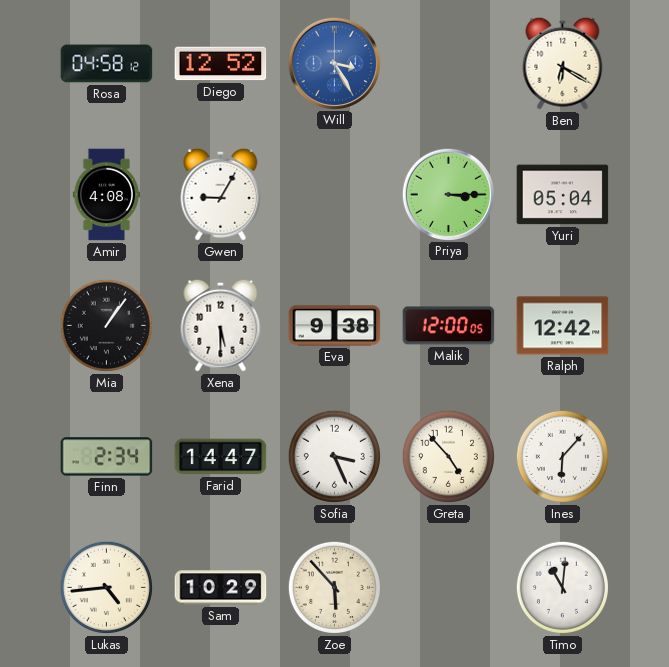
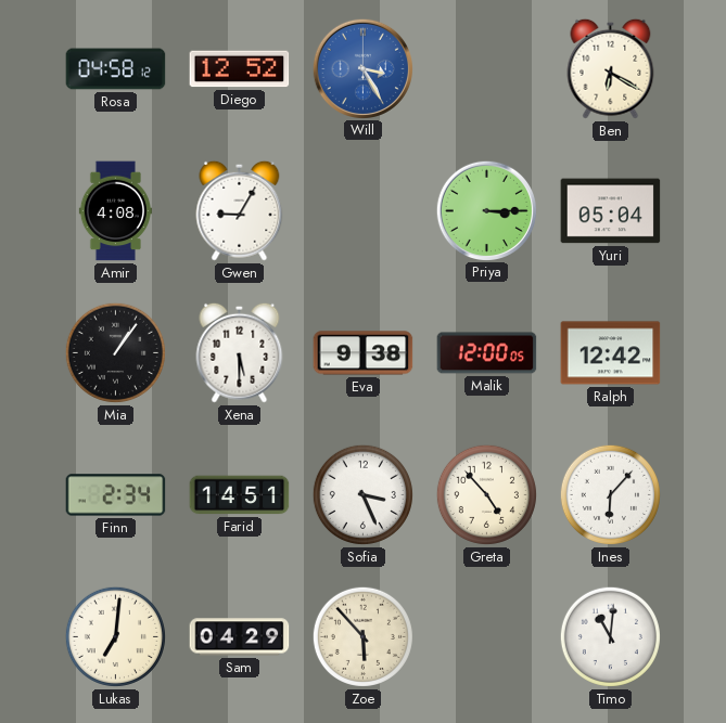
Farid: 14:47 -> 14:51
Lukas: 4:44 -> 7:01
Sam: 10:29 -> 04:29
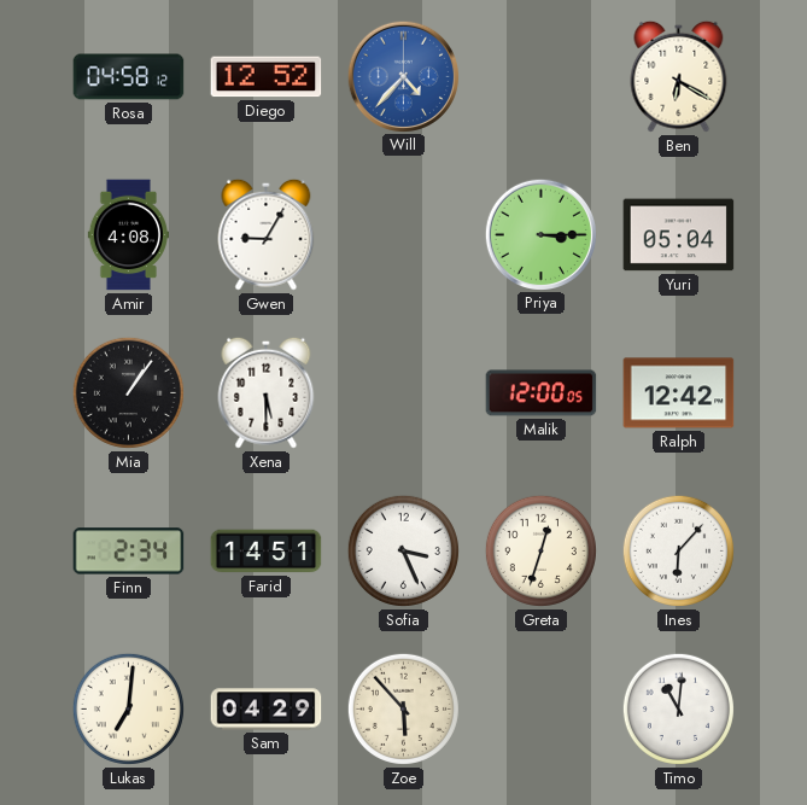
Will: 3:25 -> 4:37
Eva: 9:38 -> none
Greta: 4:53 -> 12:33
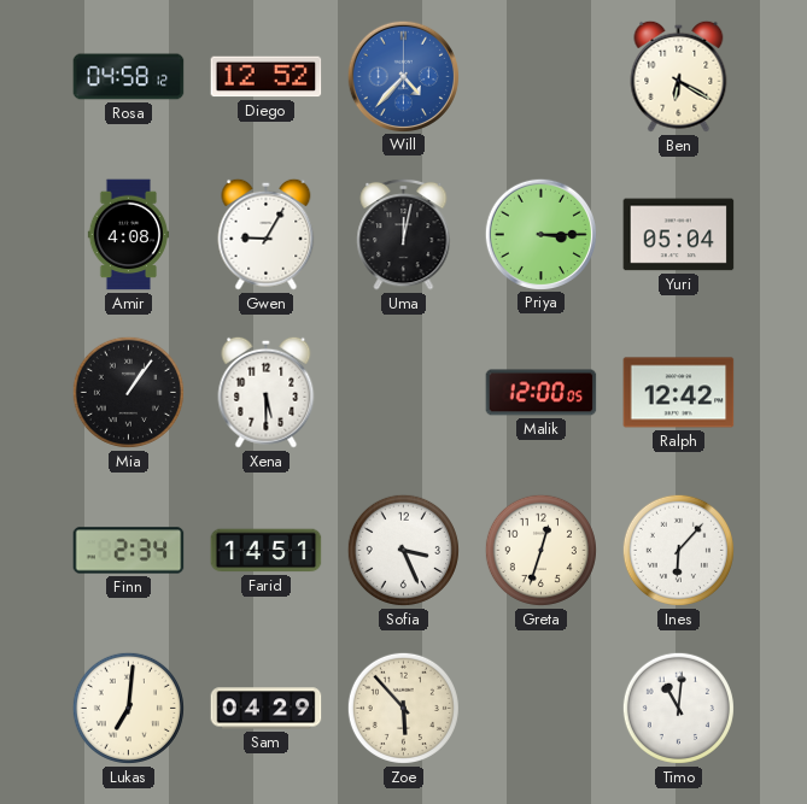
Uma: none -> 12:02
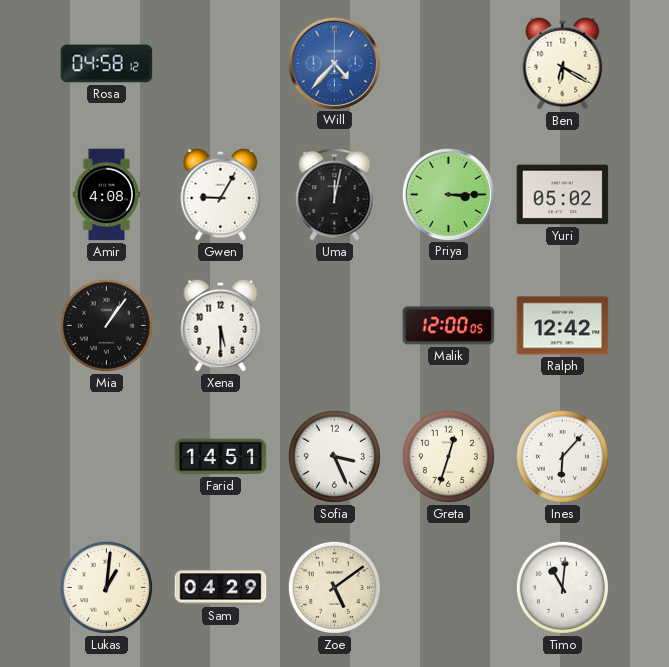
Diego: 12:52 -> none
Yuri: 05:04 -> 05:02
Finn: 2:34 -> none
Lukas: 7:01 -> 1:01
Zoe: 5:53 -> 5:09
